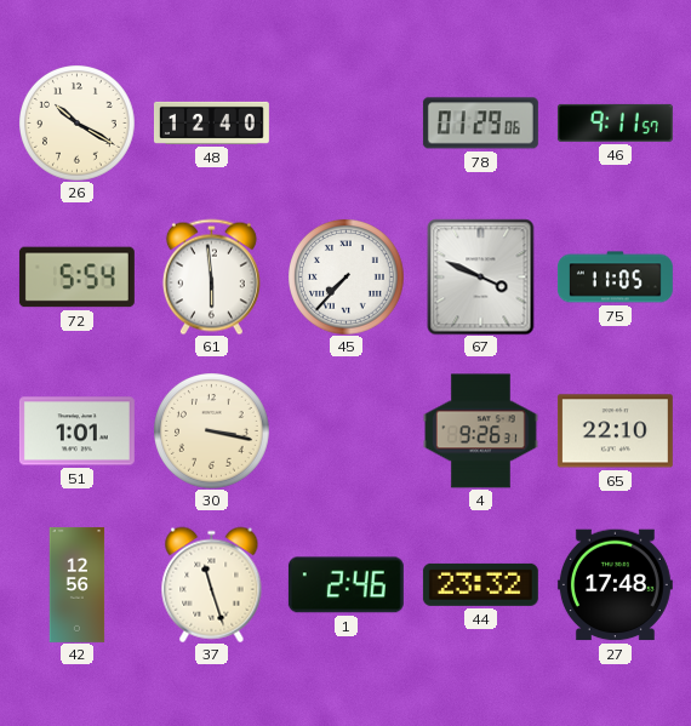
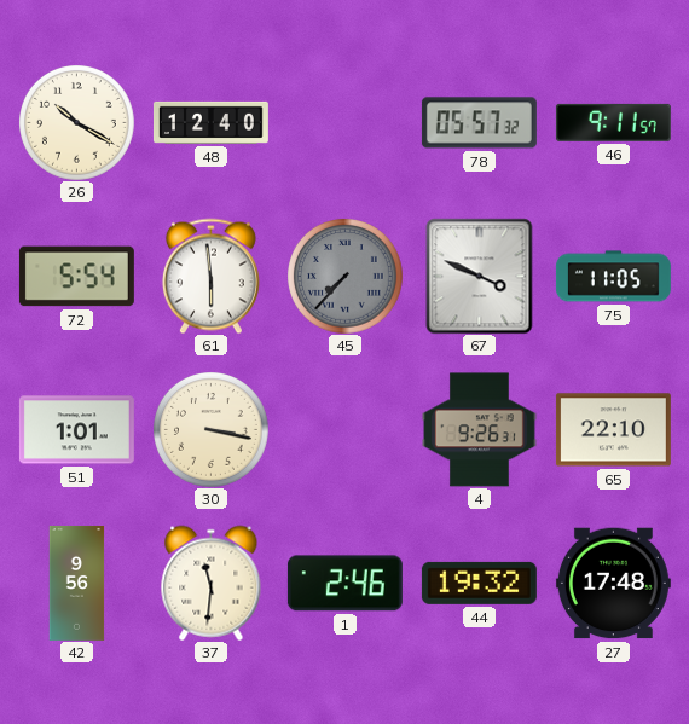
78: 01:29 -> 05:57
45 dial: white -> grey
42: 12:56 -> 9:56
37: 11:27 -> 11:31
44: 23:32 -> 19:32
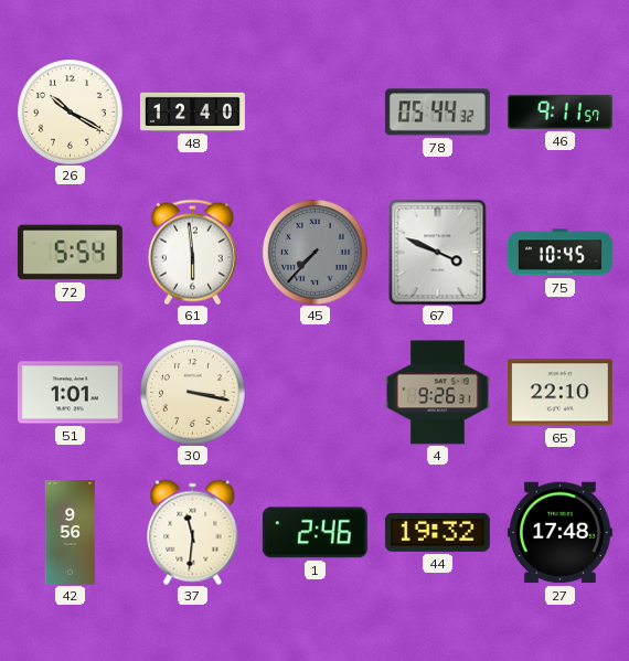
78: 05:57 -> 05:44
75: 11:05 -> 10:45
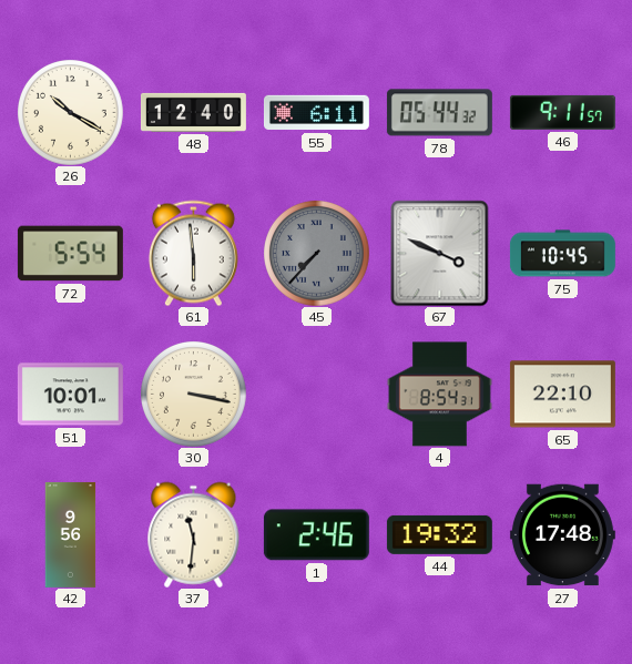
55: none -> 6:11
51: 1:01 -> 10:01
4: 9:26 -> 8:54
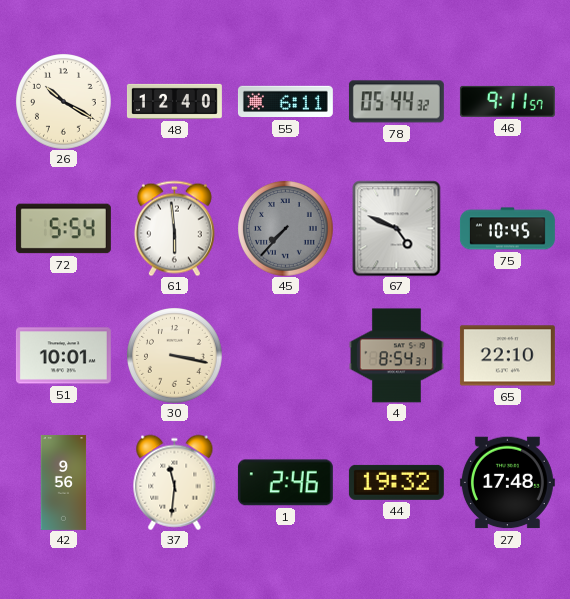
67: 3:49 -> 4:49
